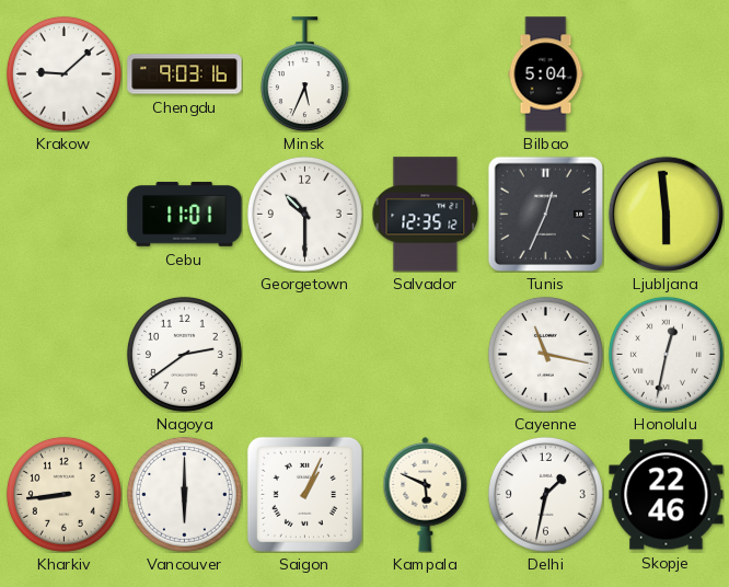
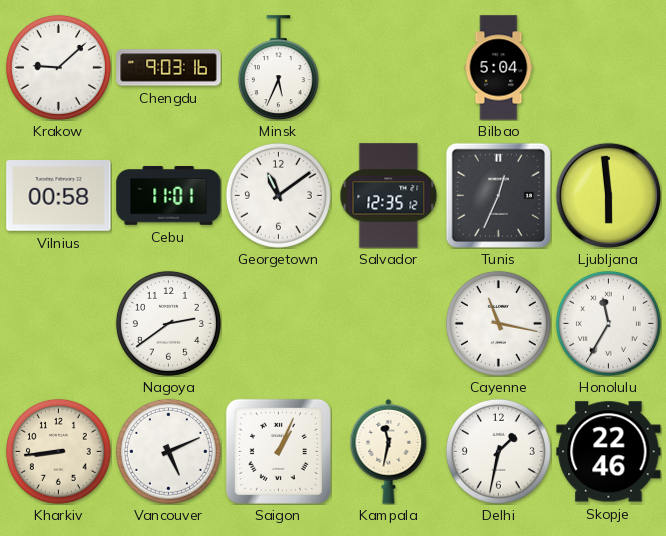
Vilnius: none -> 00:58
Georgetown: 10:30 -> 11:09
Honolulu: 12:32 -> 11:35
Vancouver: 6:00 -> 5:11
Kampala: 5:49 -> 11:32
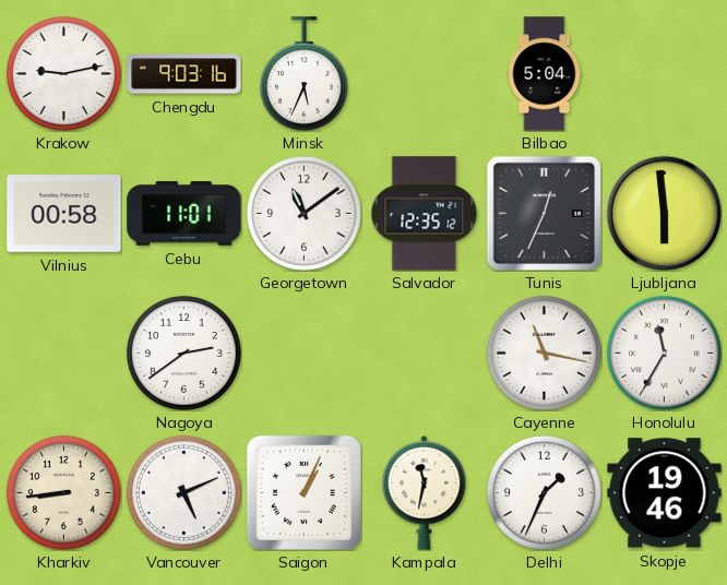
Krakow: 9:08 -> 9:13
Delhi: 1:32 -> 1:34
Skopje: 22:46 -> 19:46
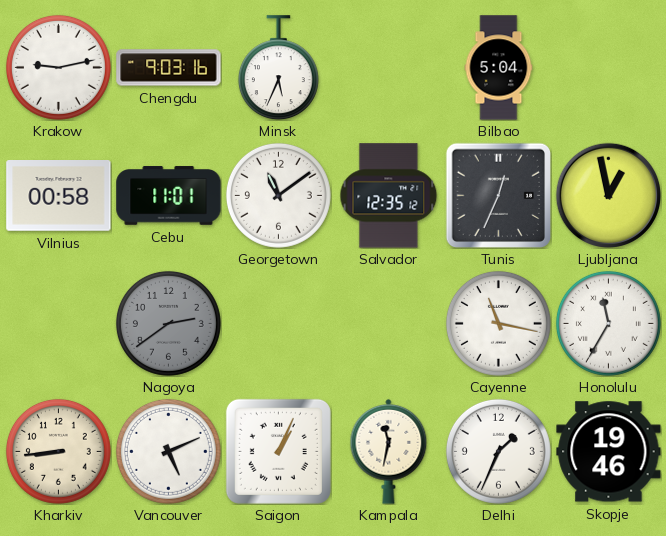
Ljubljana: 5:59 -> 12:58
Nagoya dial: white -> grey
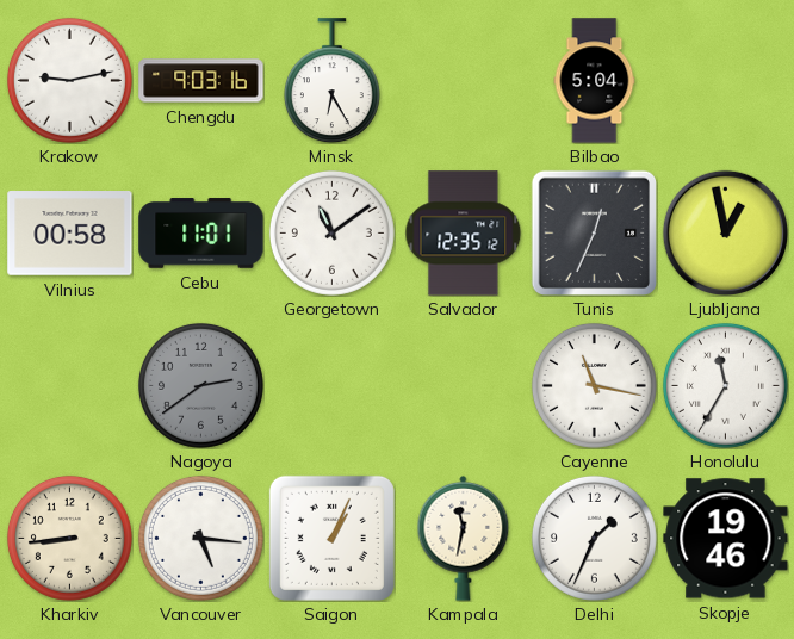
Minsk: 5:34 -> 6:25
Vancouver: 5:11 -> 5:16
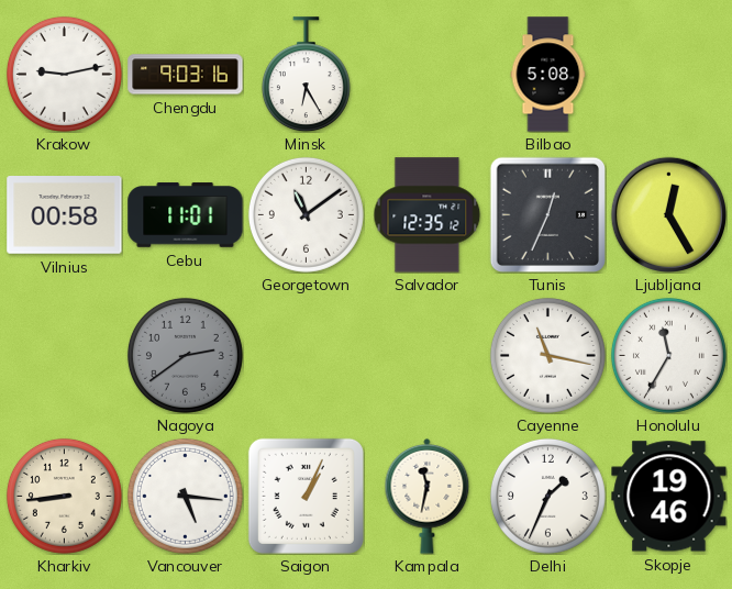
Bilbao: 5:04 -> 5:08
Ljubljana: 12:58 -> 12:25
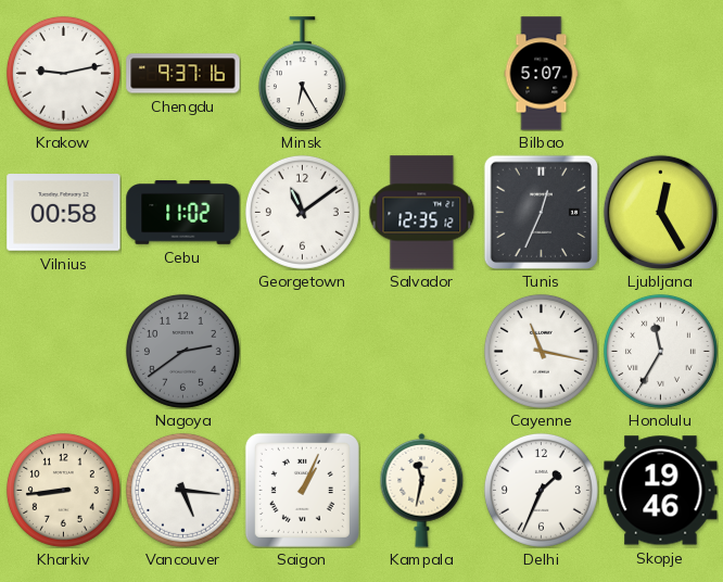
Chengdu: 9:03 -> 9:37
Bilbao: 5:08 -> 5:07
Cebu: 11:01 -> 11:02
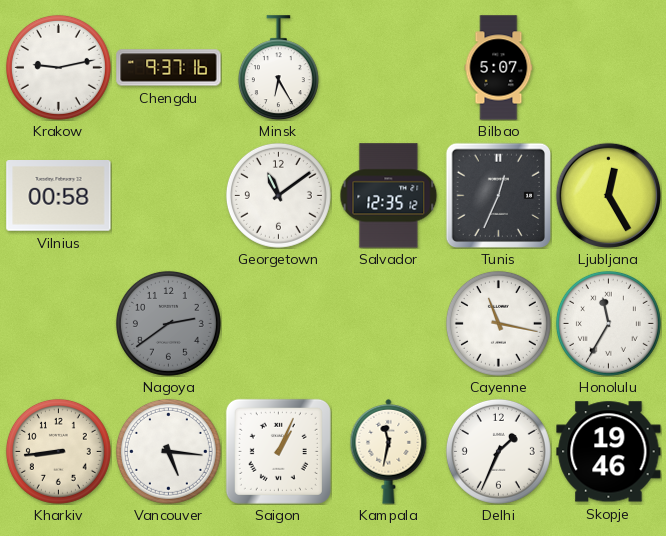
Cebu: 11:02 -> none
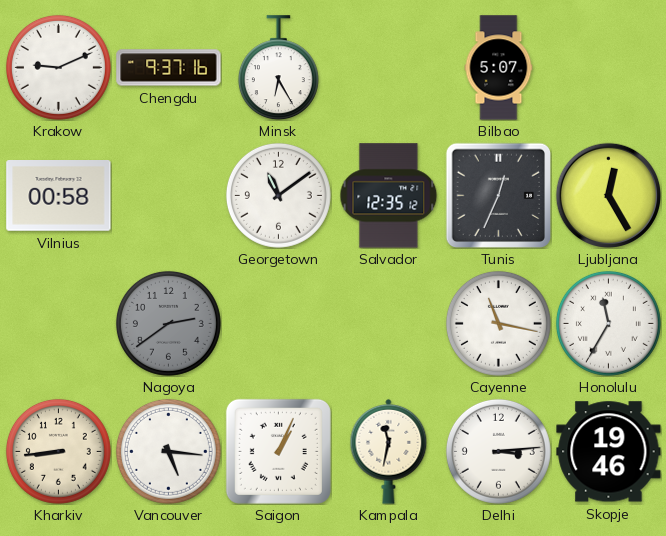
Krakow: 9:13 -> 9:11
Delhi: 1:34 -> 3:14
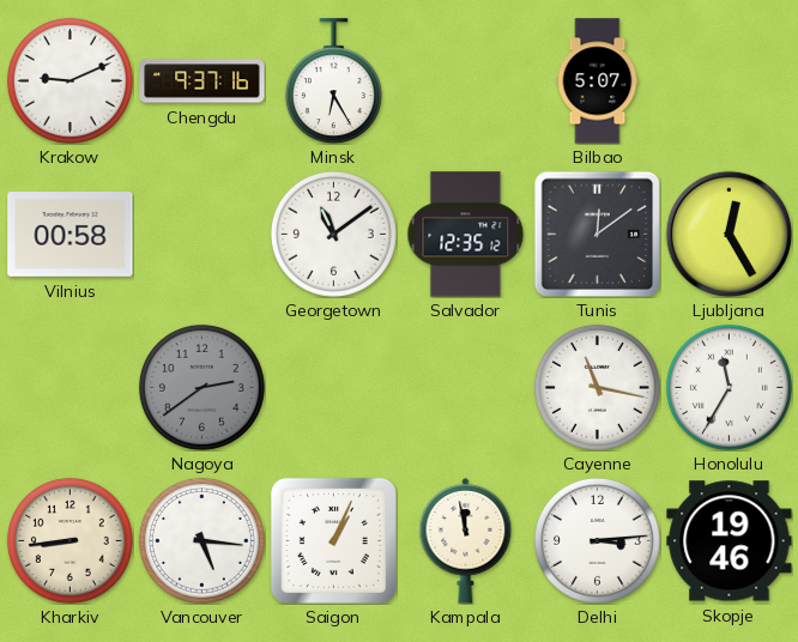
Tunis: 12:34 -> 12:09
Kampala: 11:32 -> 11:58
